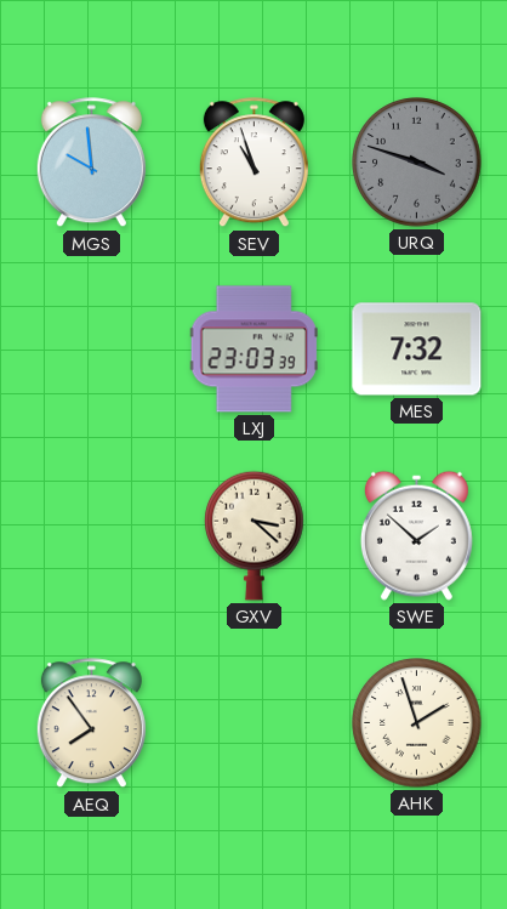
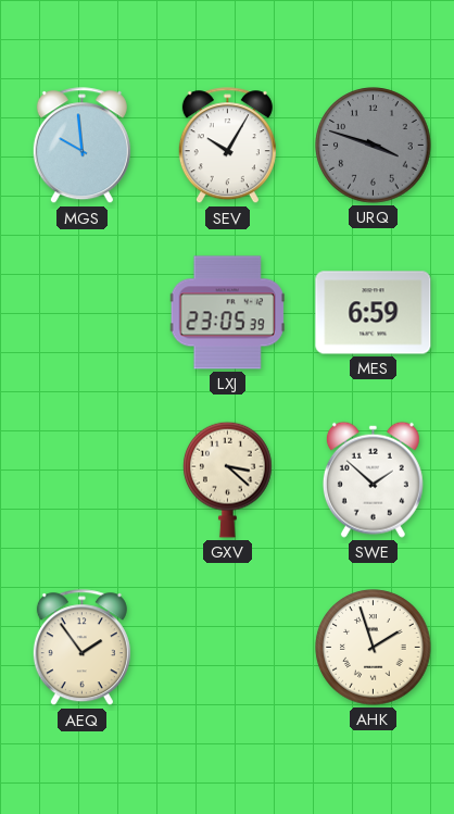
SEV: 10:57 -> 10:05
LXJ: 23:03 -> 23:05
MES: 7:32 -> 6:59
AEQ: 7:54 -> 1:54
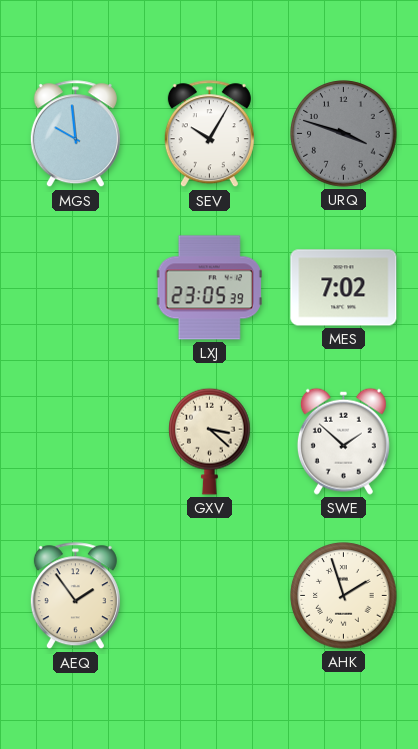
MES: 6:59 -> 7:02
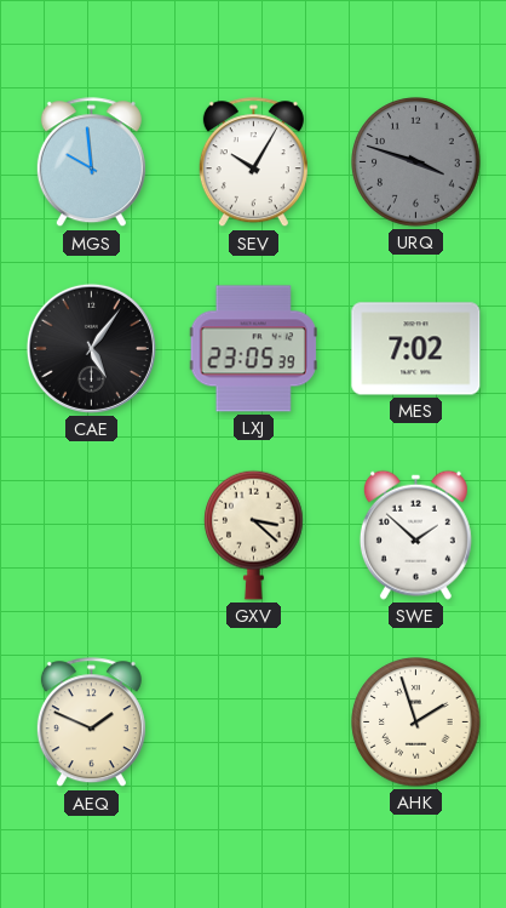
CAE: none -> 5:06
AEQ: 1:54 -> 1:49
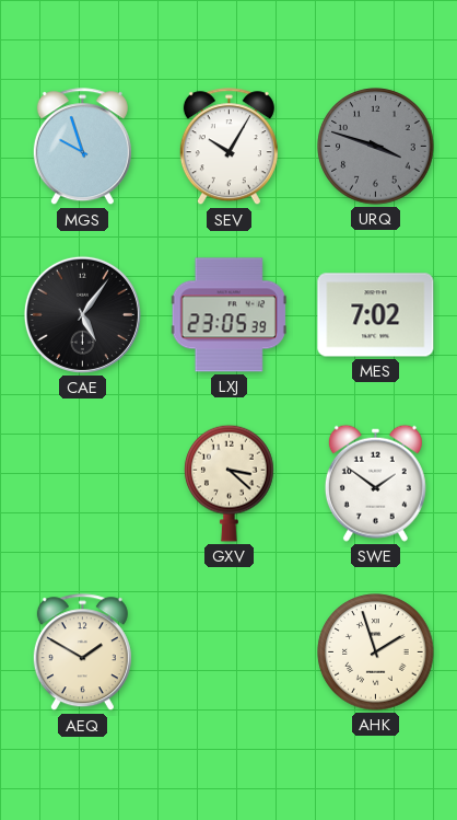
MGS: 9:59 -> 9:57
SWE: 1:52 -> 1:51
AEQ: 1:49 -> 1:50
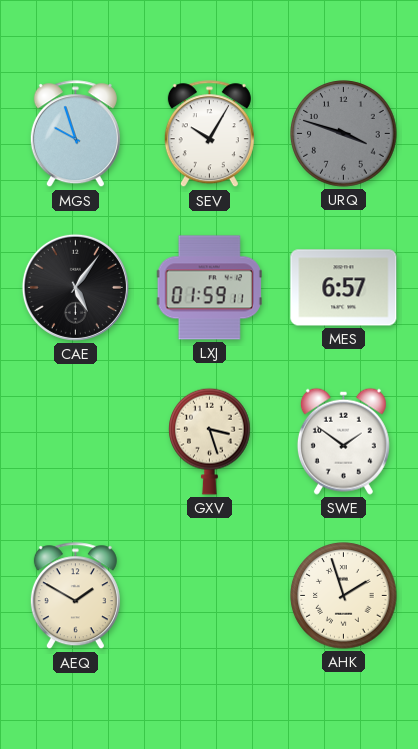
LXJ: 23:05 -> 01:59
MES: 7:02 -> 6:57
GXV: 3:22 -> 3:27
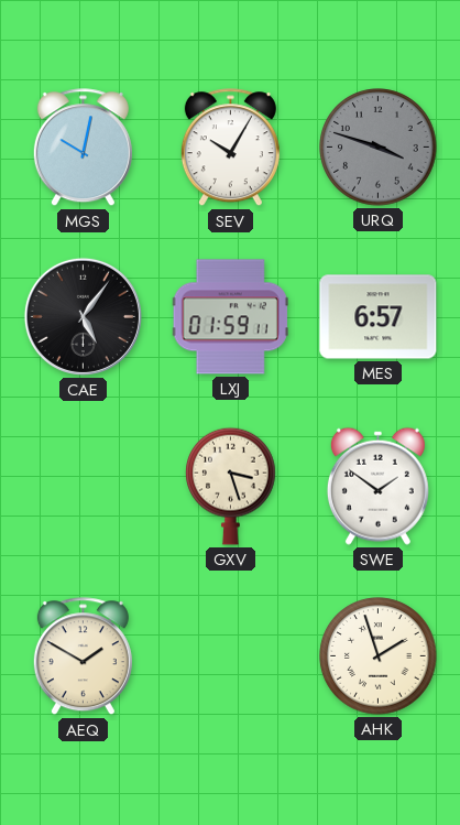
MGS: 9:57 -> 10:02
